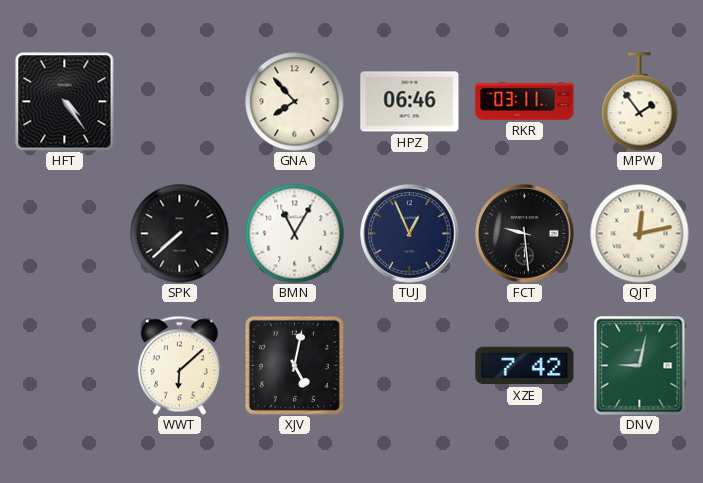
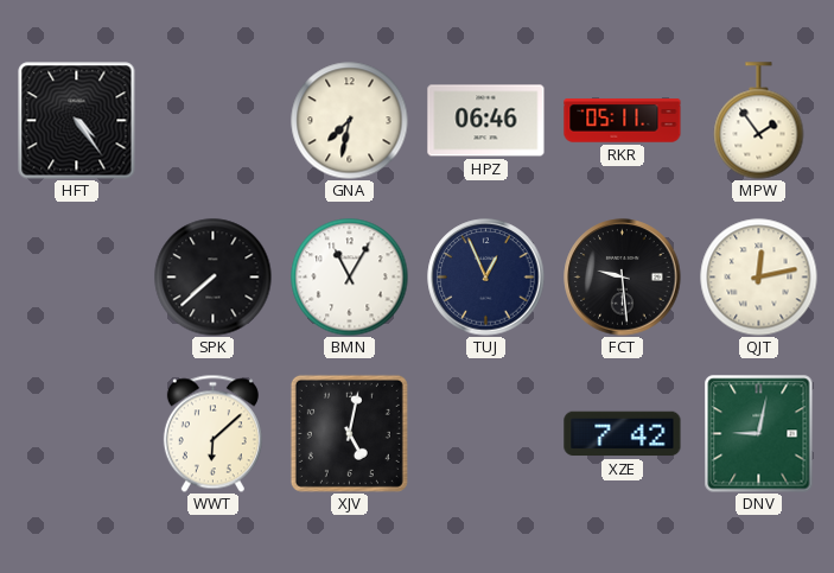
GNA: 7:53 -> 7:32
RKR: 03:11 -> 05:11
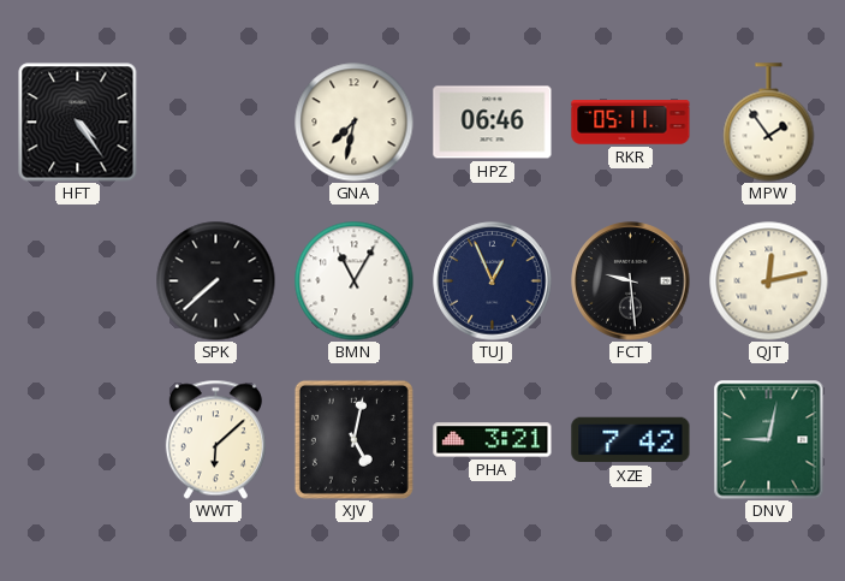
PHA: none -> 3:21
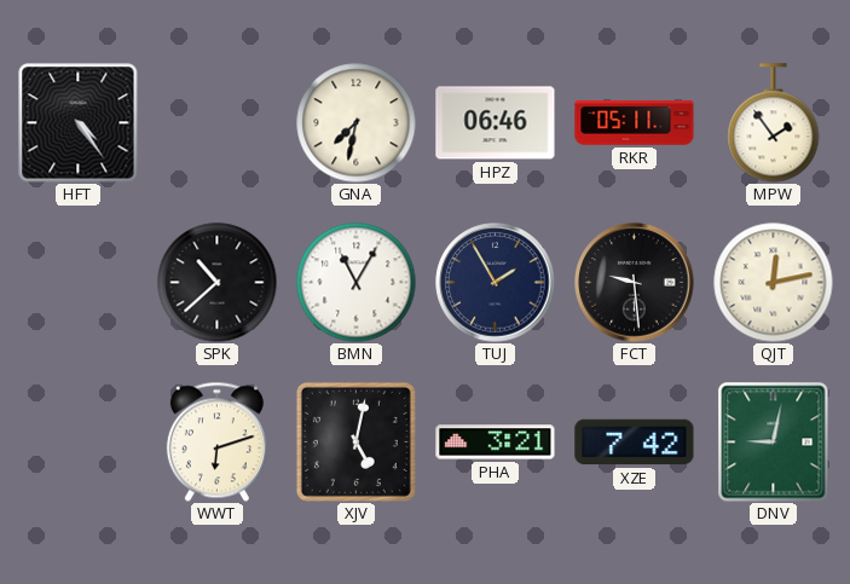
SPK: 7:38 -> 10:38
TUJ: 12:56 -> 1:55
WWT: 6:08 -> 6:12
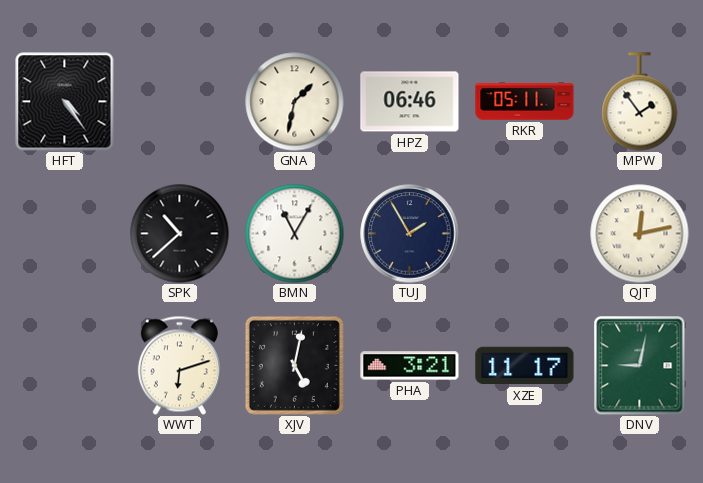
GNA: 7:32 -> 1:32
FCT: 9:29 -> none
XZE: 7:42 -> 11:17
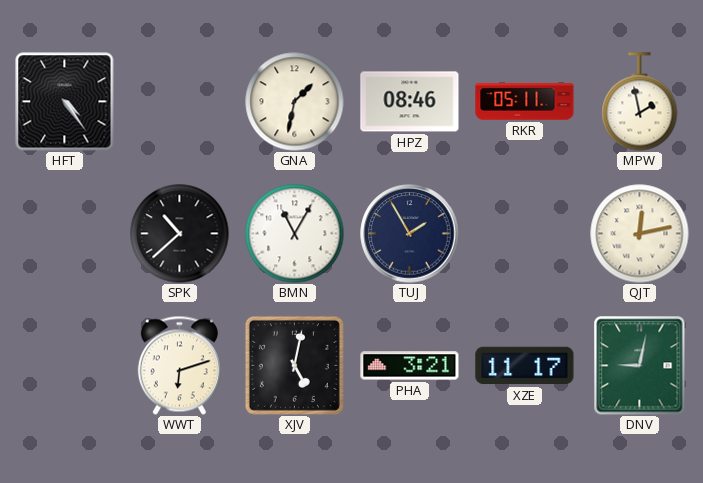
HPZ: 06:46 -> 08:46
MPW: 1:54 -> 1:58
